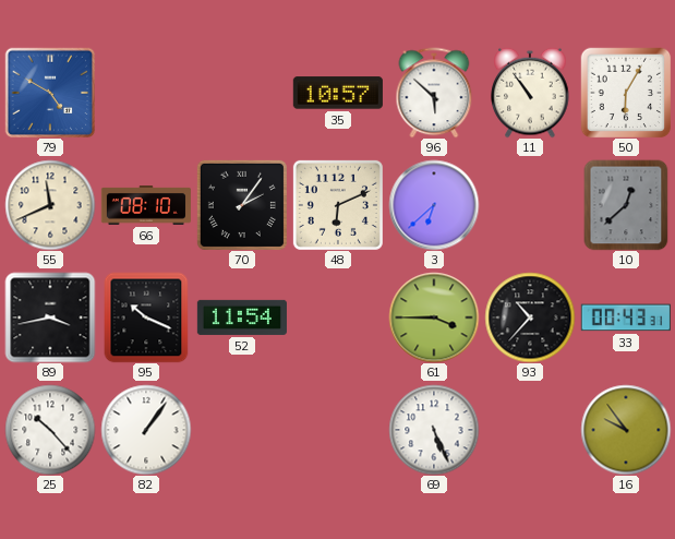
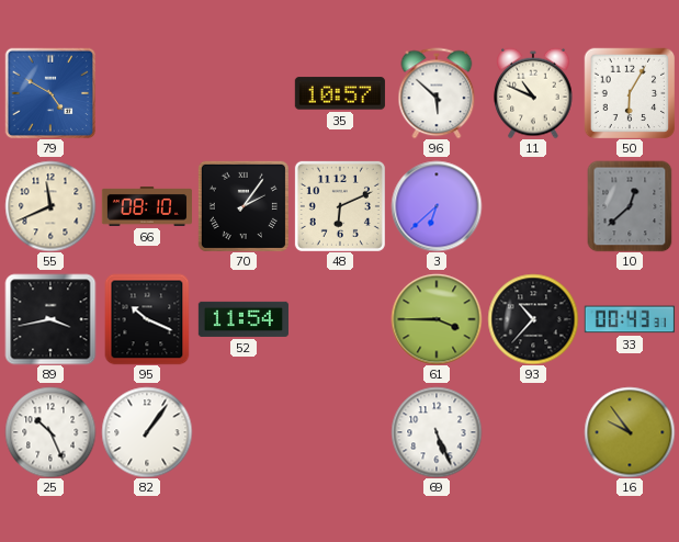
11: 10:54 -> 10:49
25: 10:23 -> 10:26
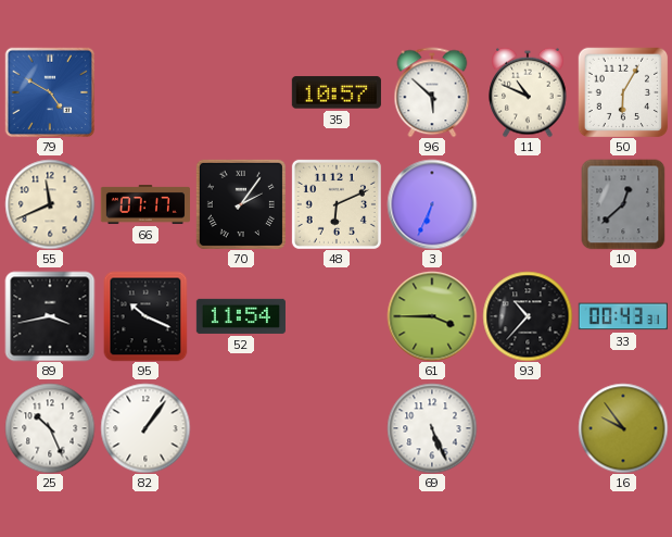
66: 08:10 -> 07:17
3: 6:38 -> 6:34
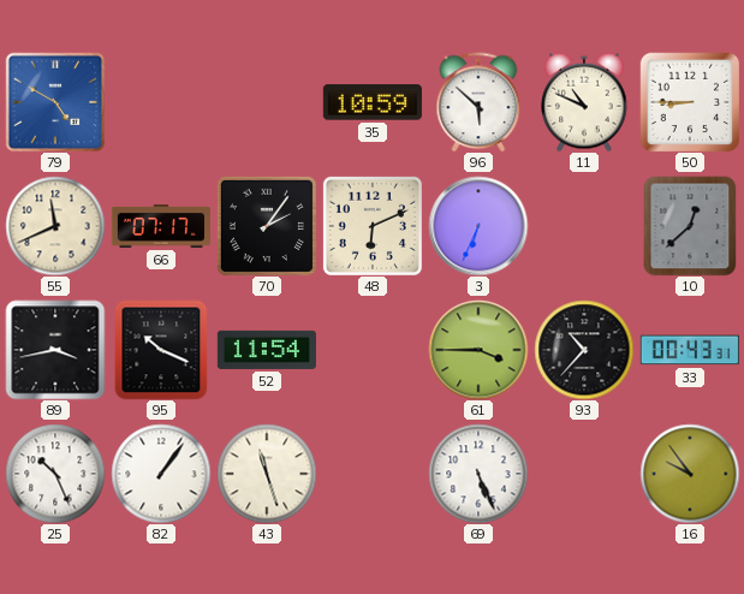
35: 10:57 -> 10:59
50: 6:05 -> 8:45
43: none -> 11:27
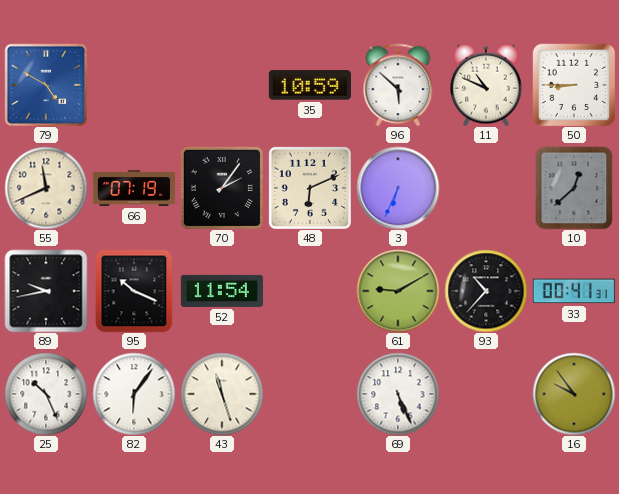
66: 07:17 -> 07:19
89: 3:43 -> 9:43
61: 3:45 -> 9:10
33: 00:43 -> 00:41
82: 1:06 -> 6:06
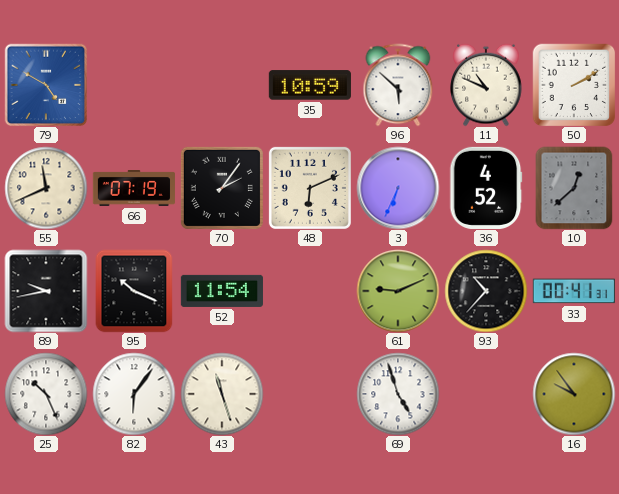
50: 8:45 -> 2:10
36: none -> 4:52
61: 9:10 -> 9:11
69: 5:26 -> 4:57
